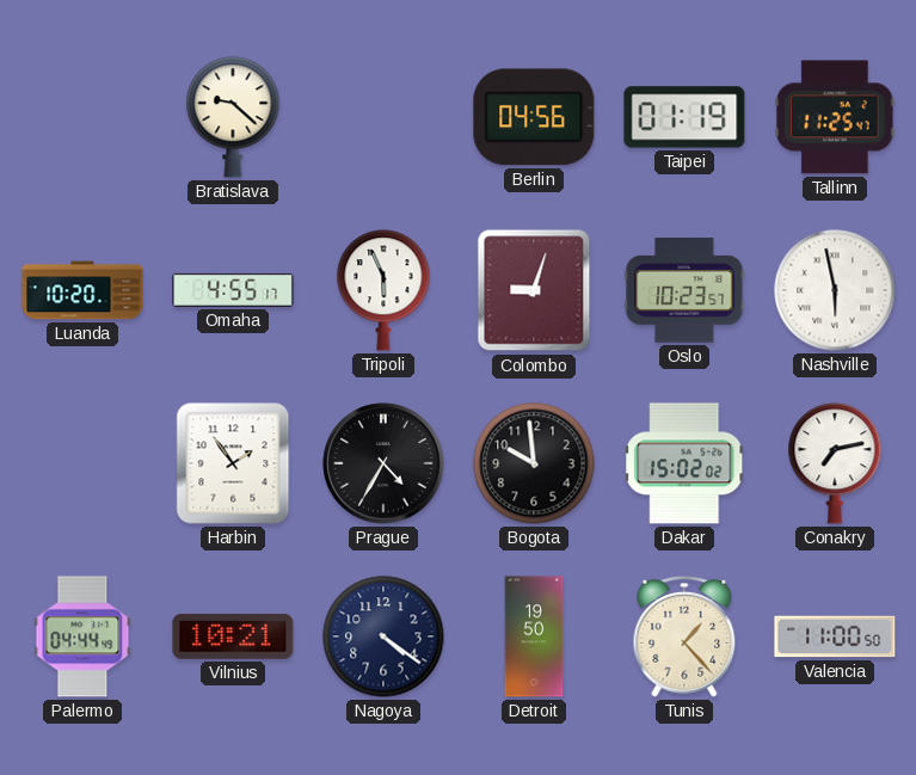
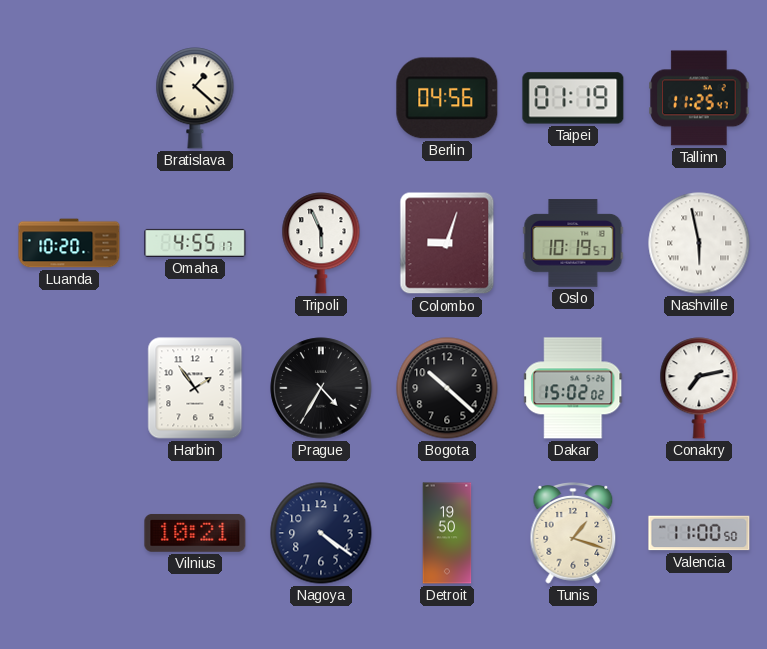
Bratislava: 9:22 -> 1:22
Oslo: 10:23 -> 10:19
Bogota: 9:59 -> 10:22
Palermo: 04:44 -> none
Tunis: 1:23 -> 1:18
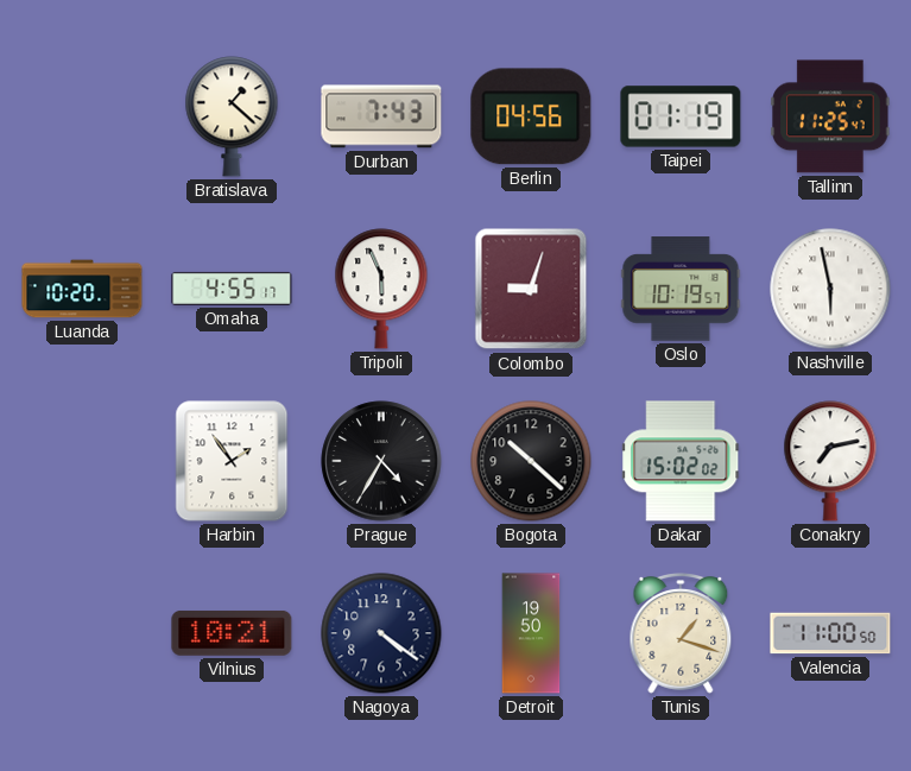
Durban: none -> 7:43
